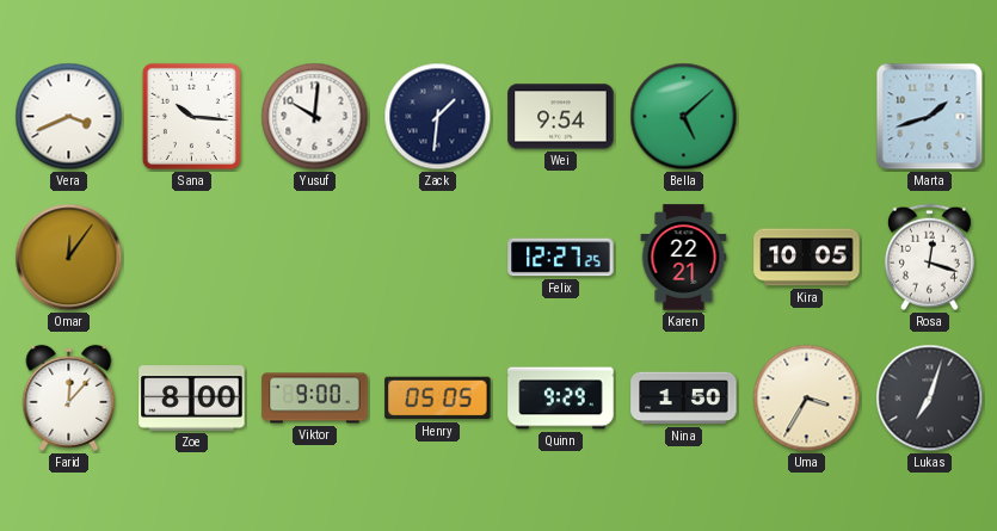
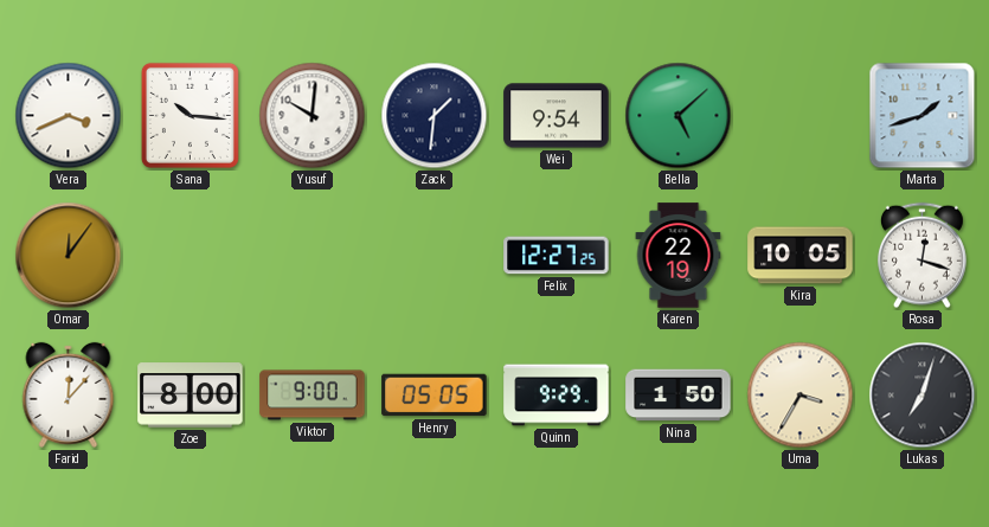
Karen: 22:21 -> 22:19
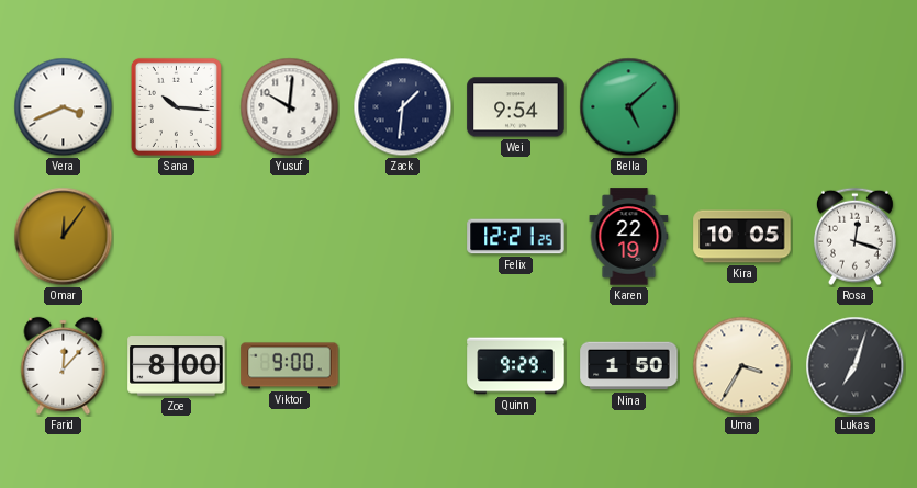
Marta: 1:42 -> none
Felix: 12:27 -> 12:21
Henry: 05:05 -> none
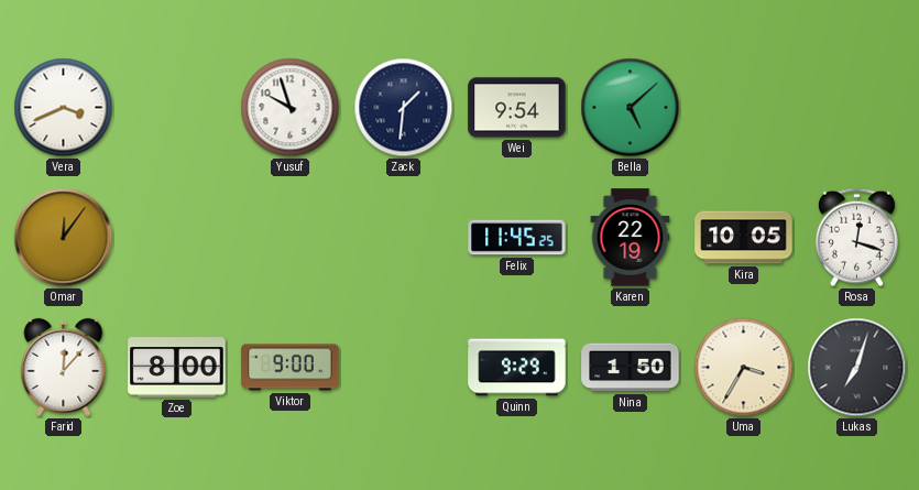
Sana: 10:16 -> none
Yusuf: 10:01 -> 9:57
Felix: 12:21 -> 11:45
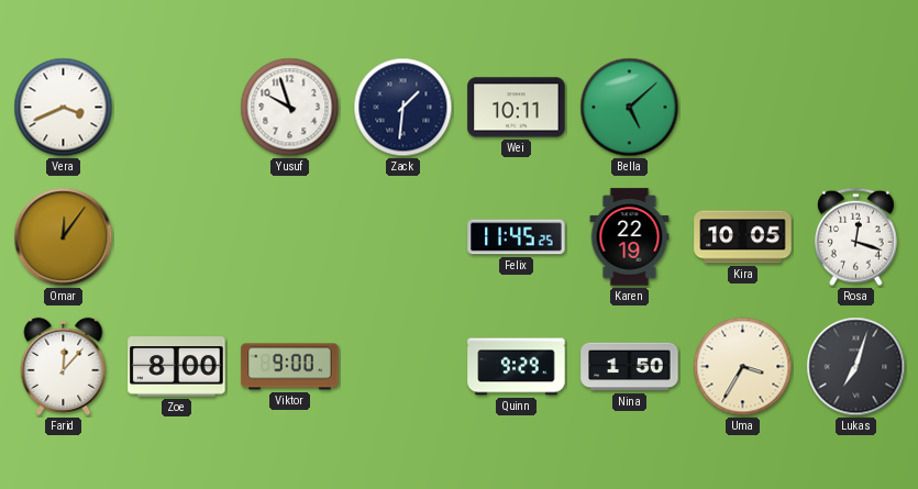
Wei: 9:54 -> 10:11
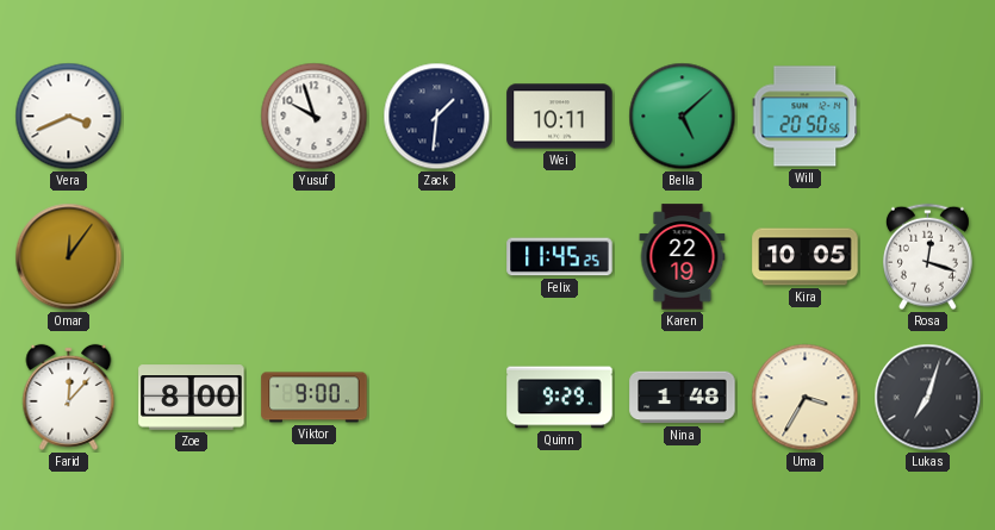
Will: none -> 20:50
Nina: 1:50 -> 1:48
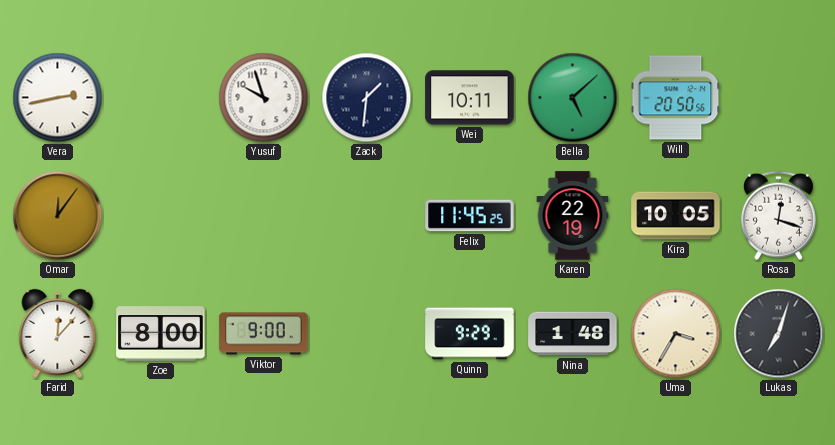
Vera: 3:41 -> 2:43
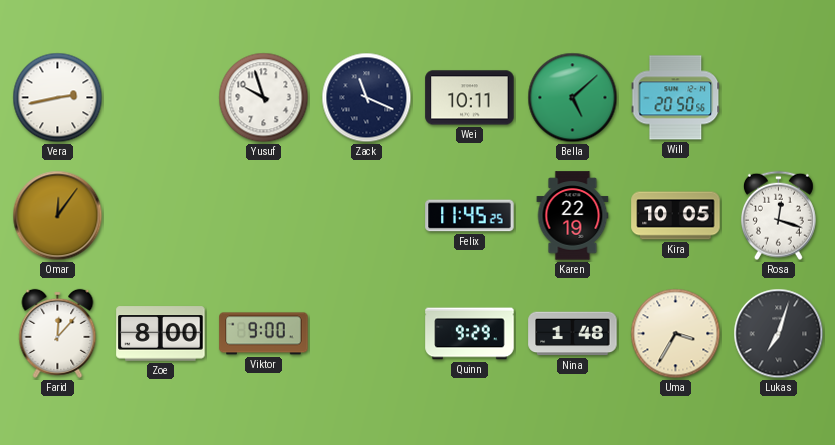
Zack: 1:31 -> 11:19
